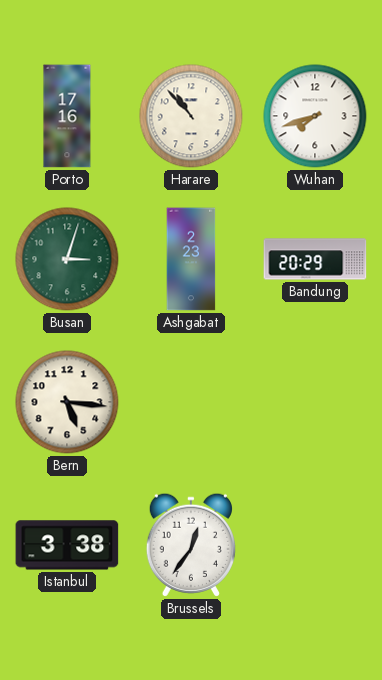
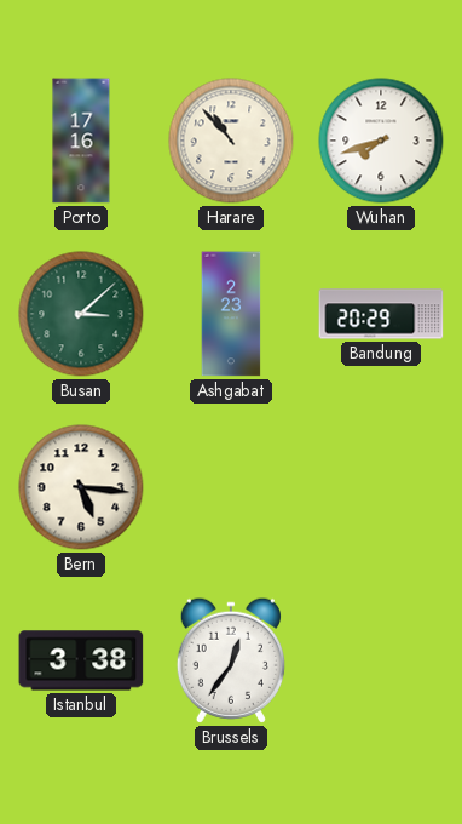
Busan: 3:03 -> 3:08
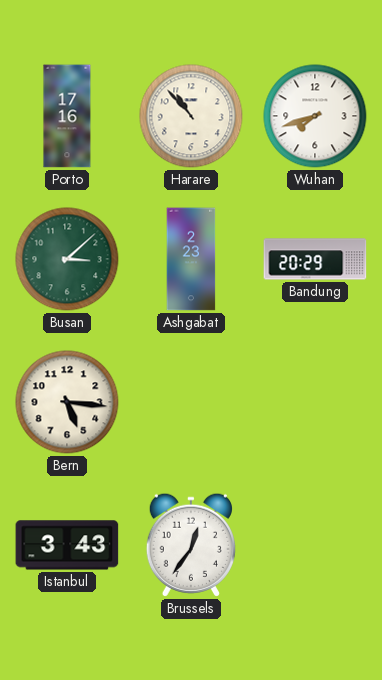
Istanbul: 3:38 -> 3:43
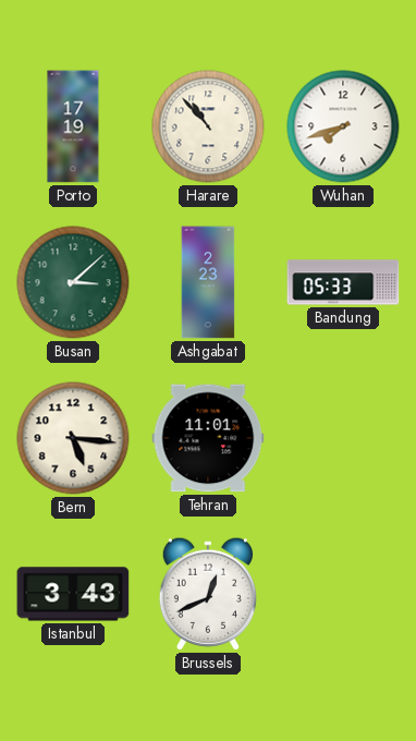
Porto: 17:16 -> 17:19
Bandung: 20:29 -> 05:33
Tehran: none -> 11:01
Brussels: 12:36 -> 12:41
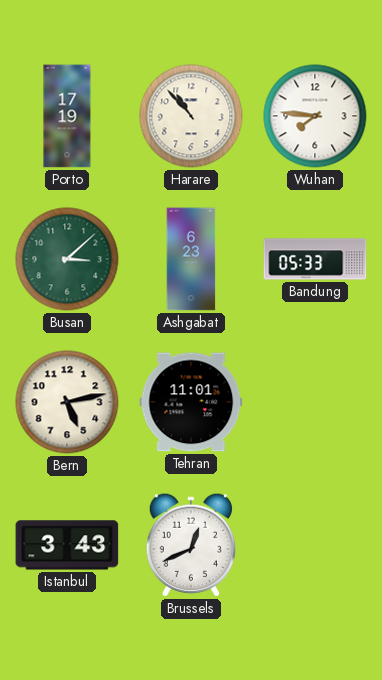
Wuhan: 7:42 -> 7:46
Ashgabat: 2:23 -> 6:23
Bern: 5:16 -> 5:13
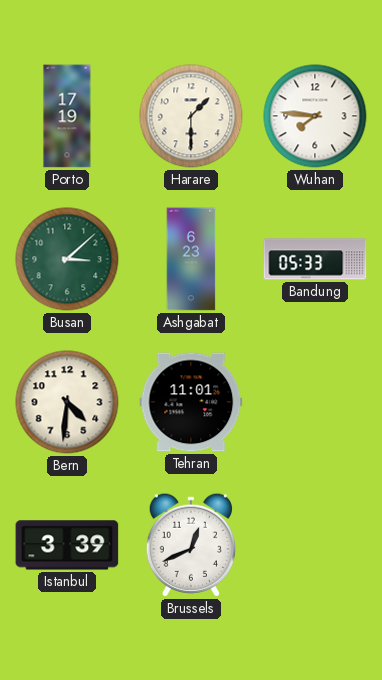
Harare: 10:53 -> 1:30
Bern: 5:13 -> 4:31
Istanbul: 3:43 -> 3:39
